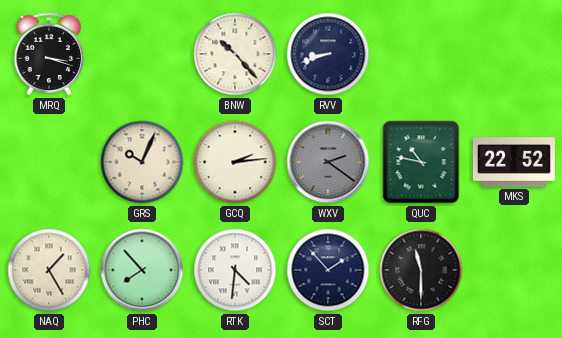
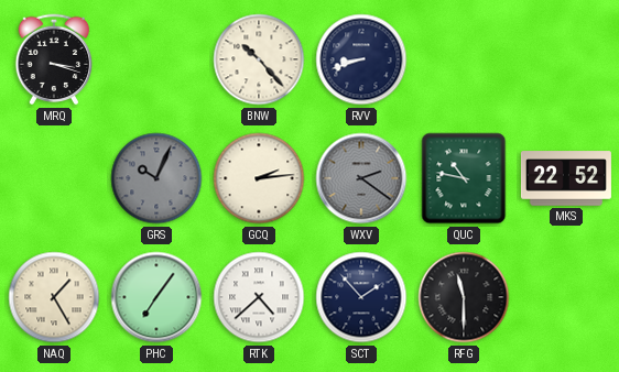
GRS dial: cream -> grey
PHC: 7:53 -> 7:06
RTK: 4:31 -> 4:38
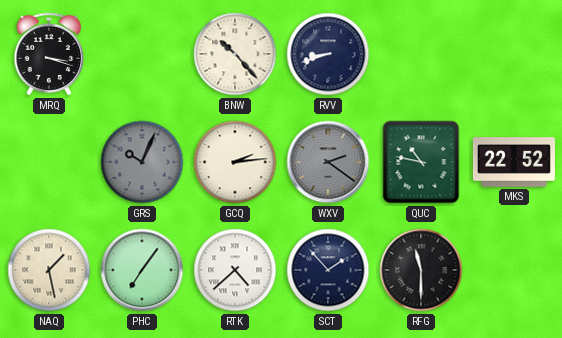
NAQ: 1:25 -> 1:28
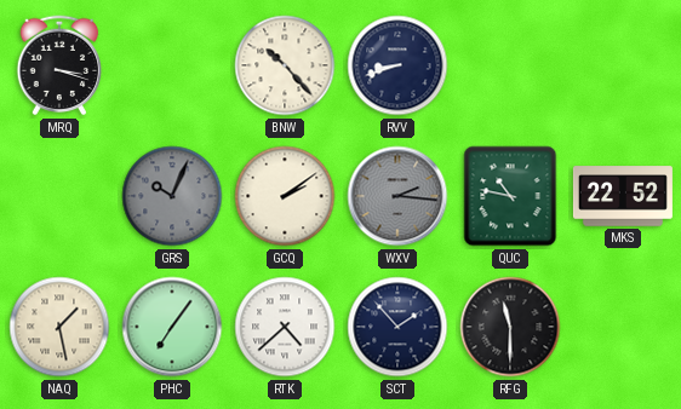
GCQ: 2:14 -> 2:09
WXV: 2:21 -> 2:16
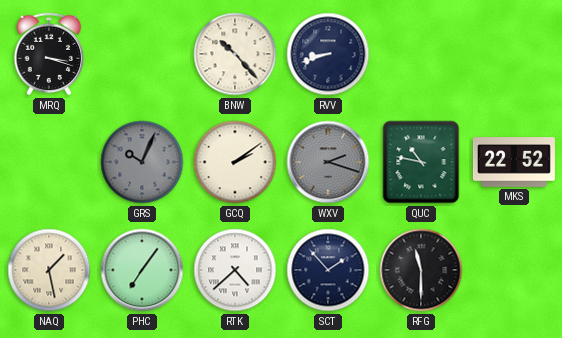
WXV: 2:16 -> 2:18
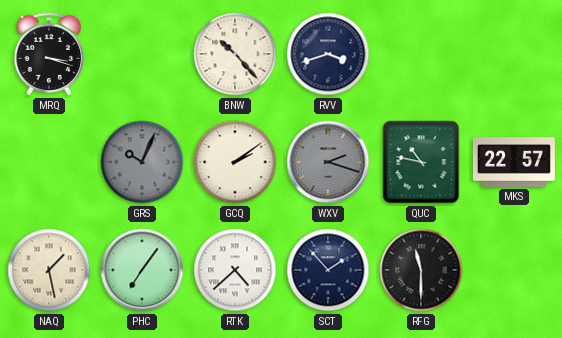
RVV: 8:42 -> 3:42
MKS: 22:52 -> 22:57
